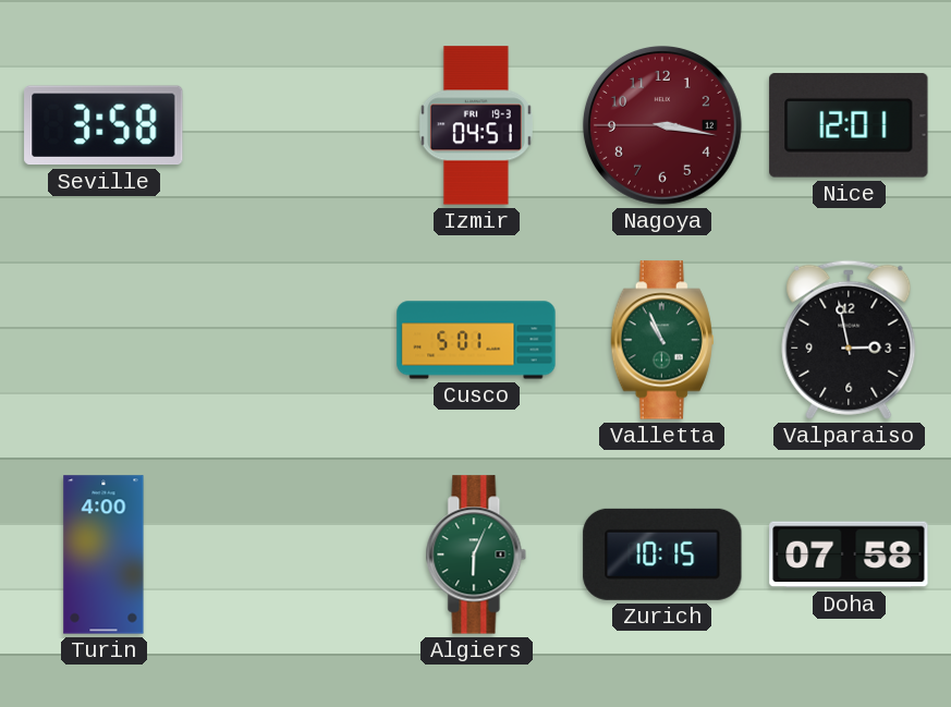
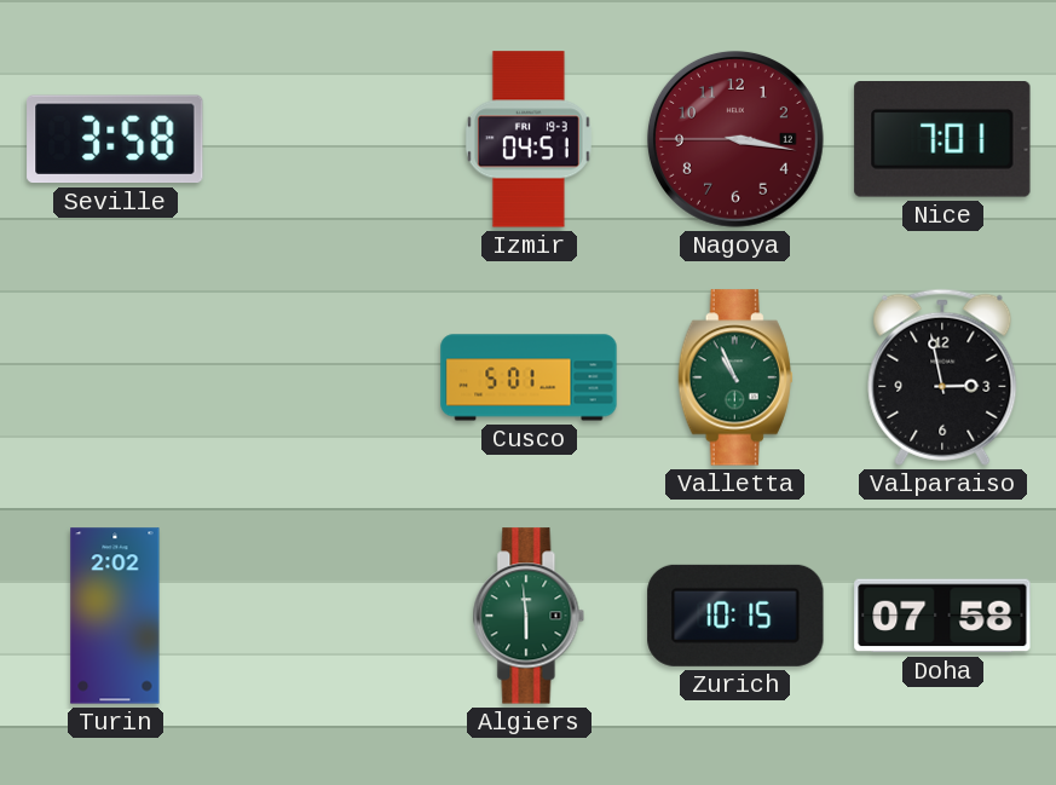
Nice: 12:01 -> 7:01
Turin: 4:00 -> 2:02
Algiers: 6:04 -> 5:59
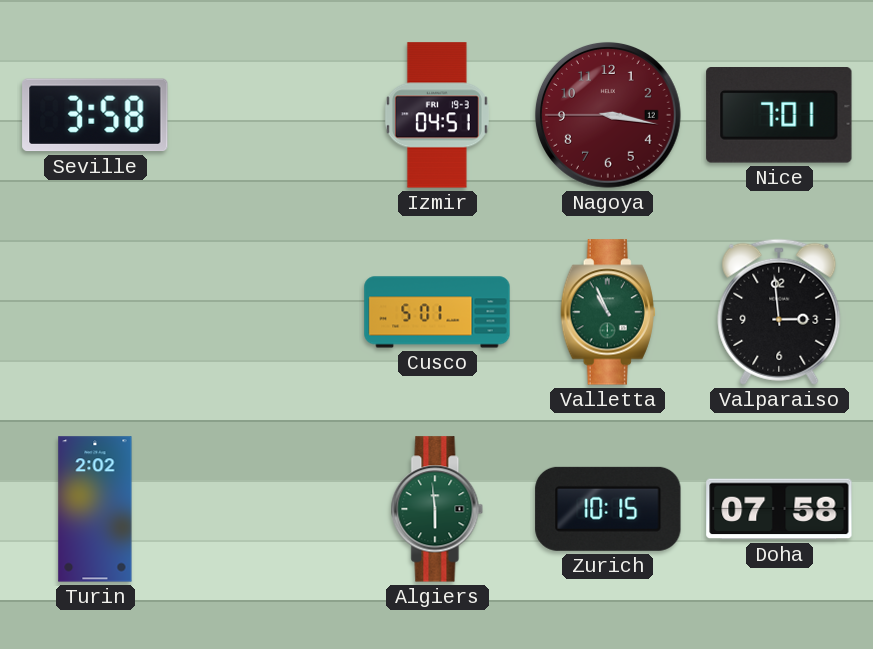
Valparaiso: 2:58 -> 2:59
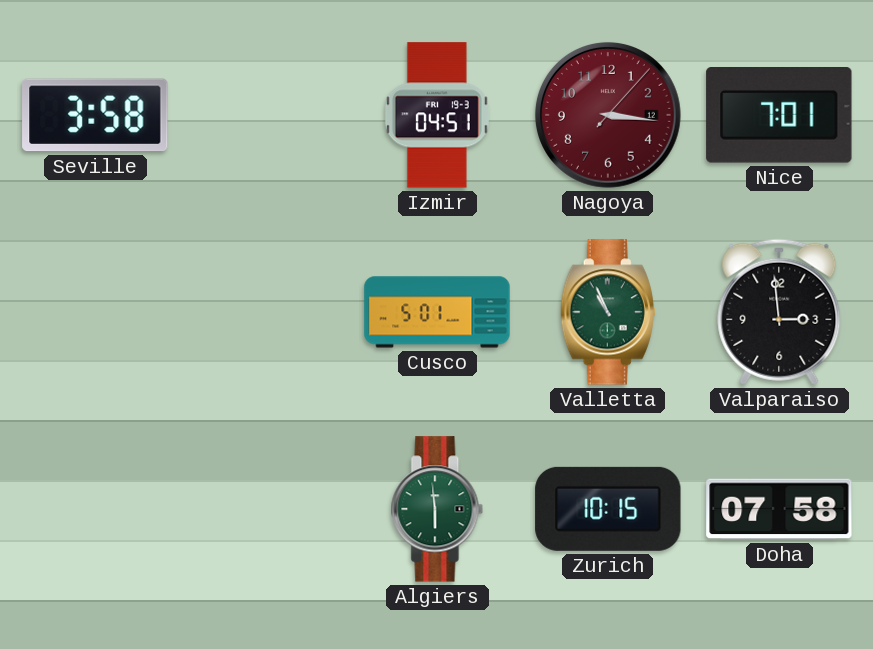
Nagoya: 3:16:45 -> 3:16:07
Turin: 2:02 -> none
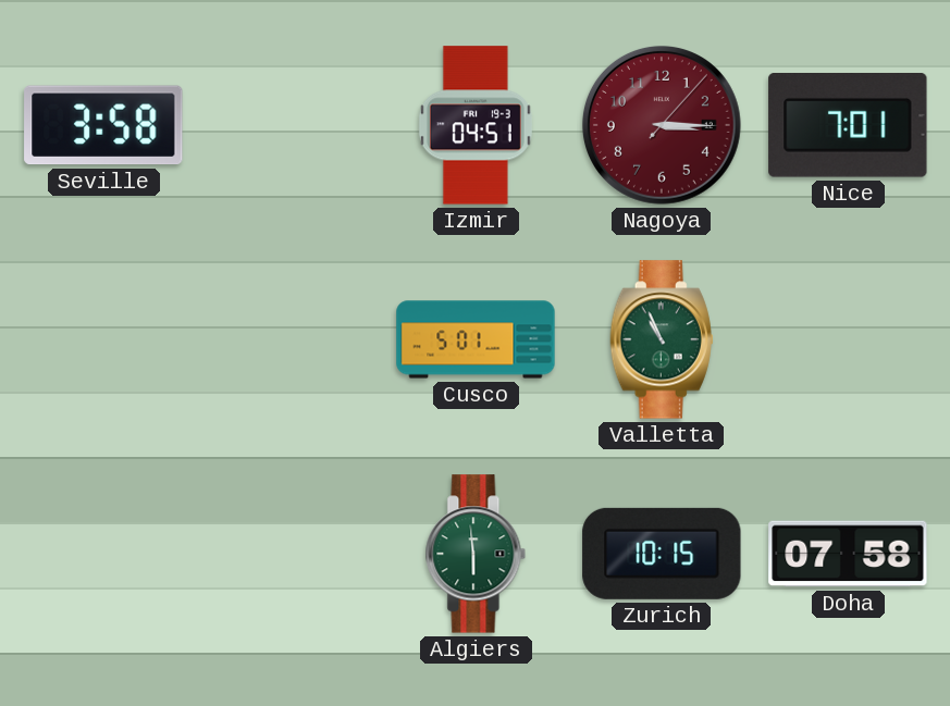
Nagoya: 3:16 -> 3:15
Valparaiso: 2:59 -> none
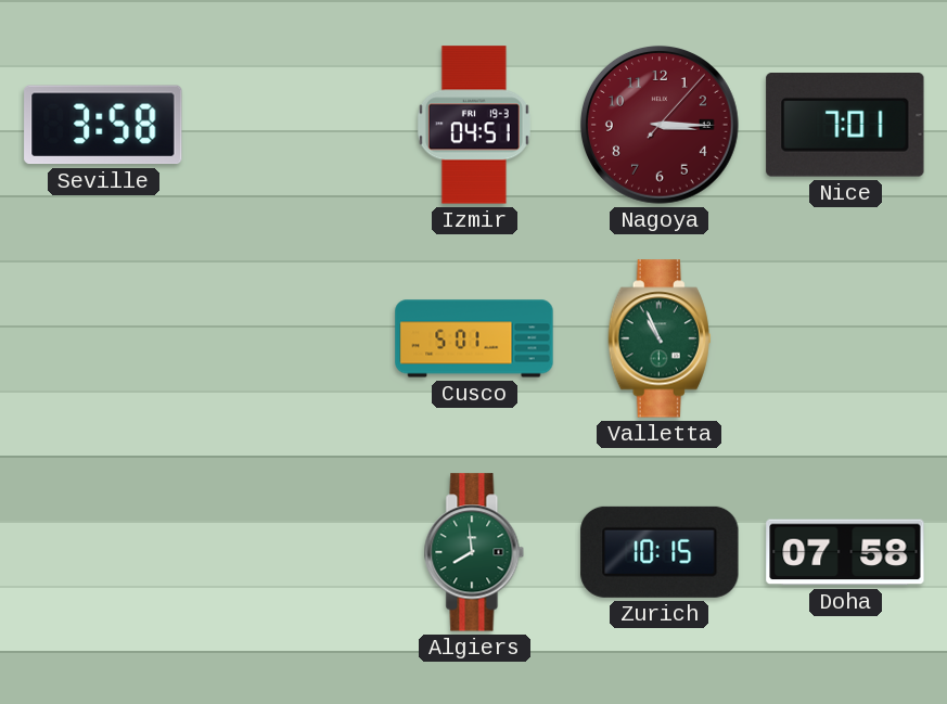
Algiers: 5:59 -> 7:59
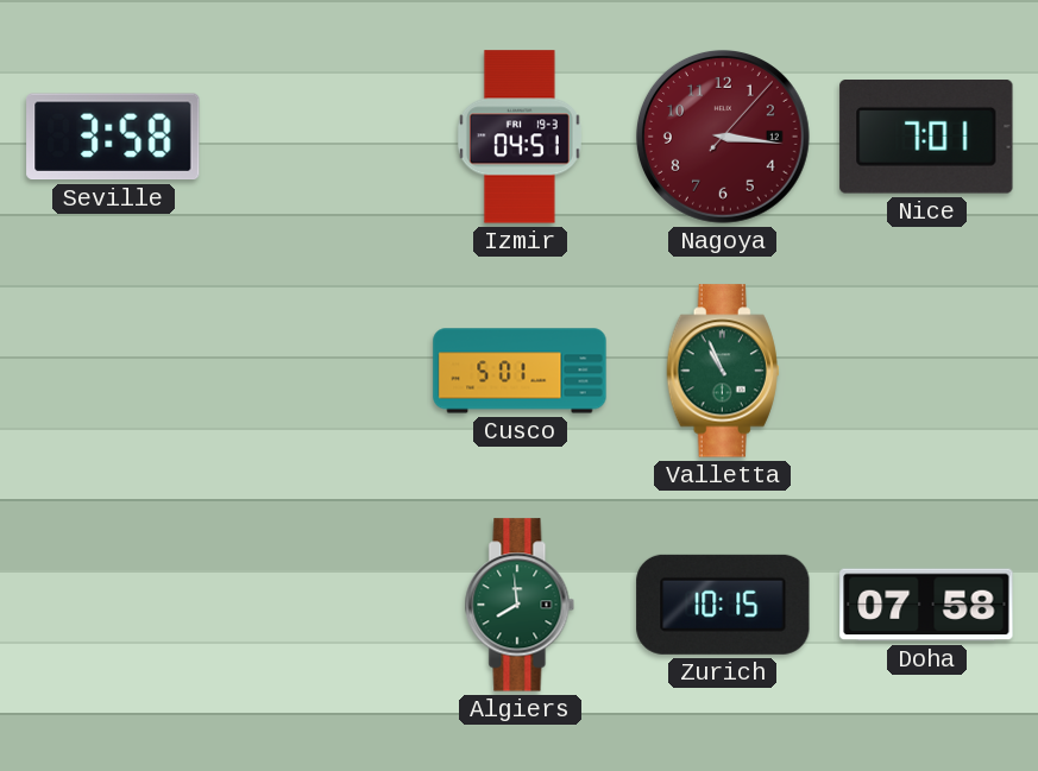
Nagoya: 3:15 -> 3:16
